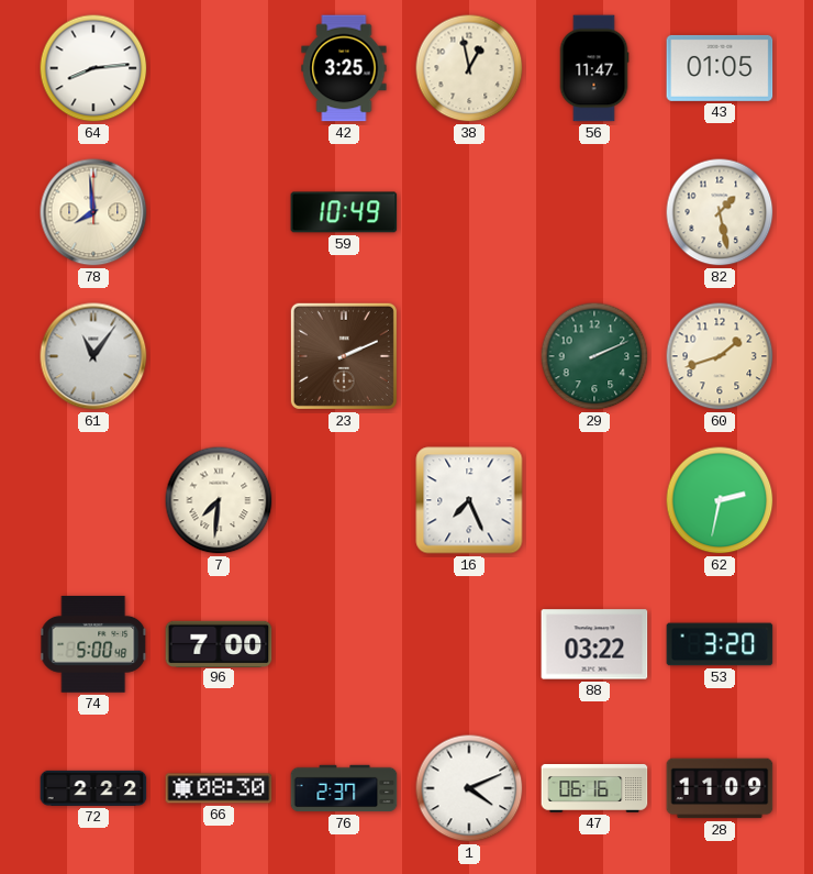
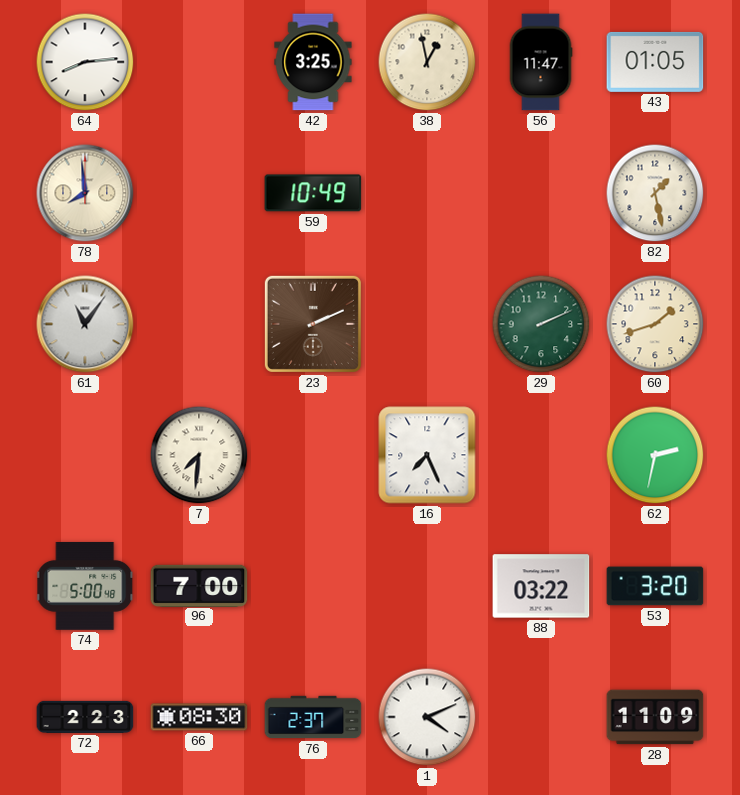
72: 2:22 -> 2:23
47: 06:16 -> none
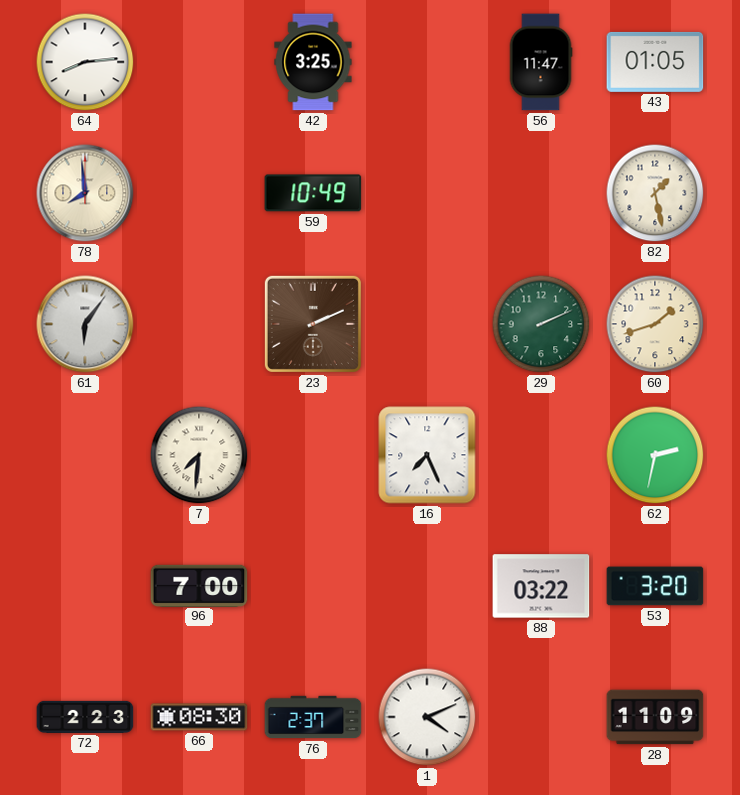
38: 12:58 -> none
61: 11:06 -> 6:06
74: 5:00 -> none
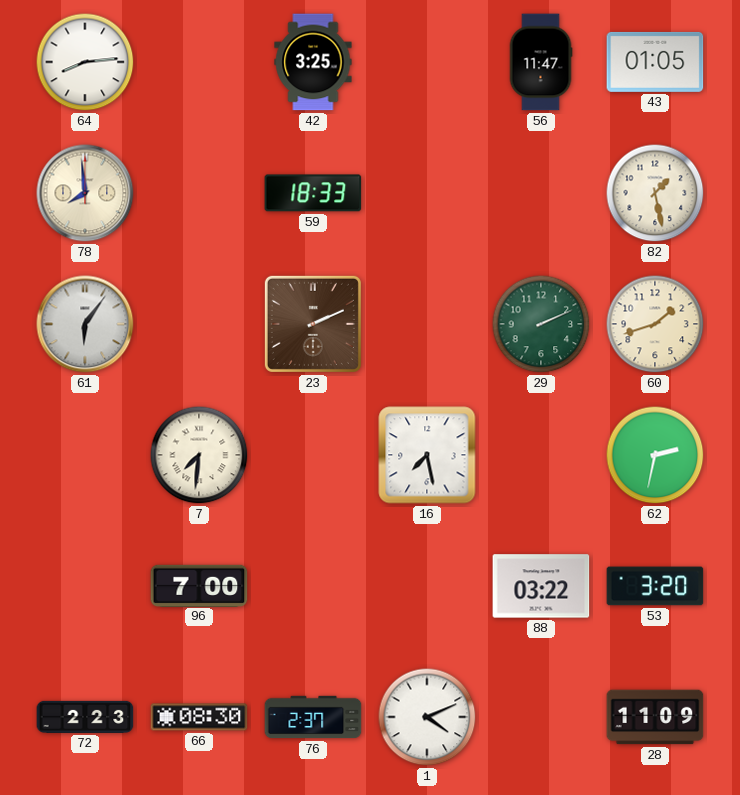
59: 10:49 -> 18:33
16: 7:26 -> 7:28
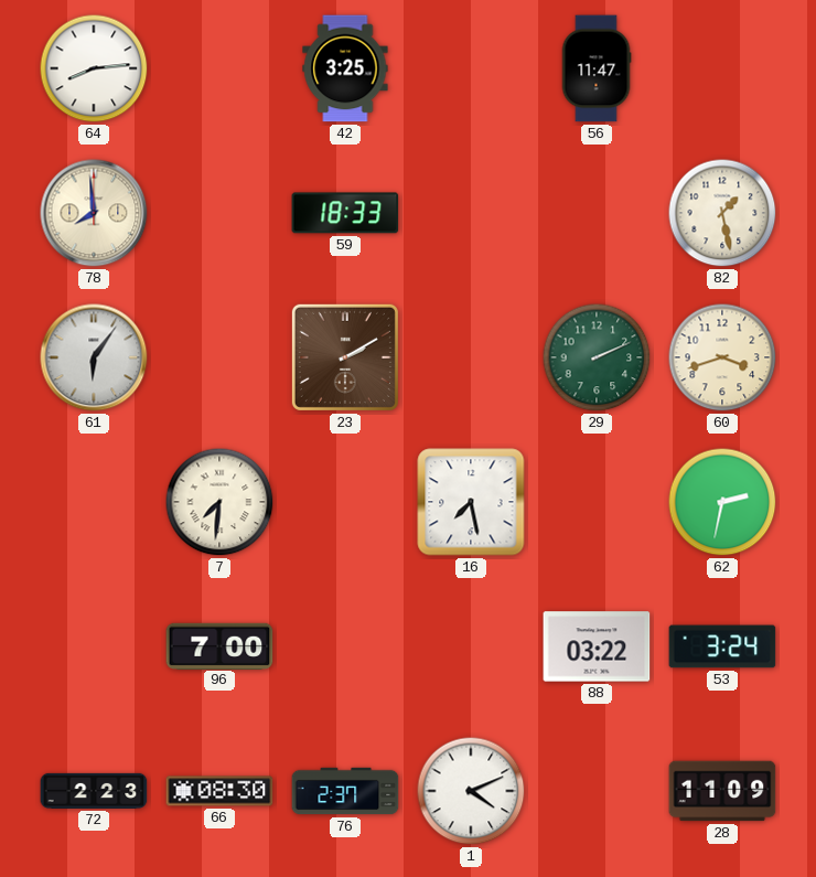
43: 01:05 -> none
23: 2:11 -> 2:10
60: 1:42 -> 3:42
53: 3:20 -> 3:24
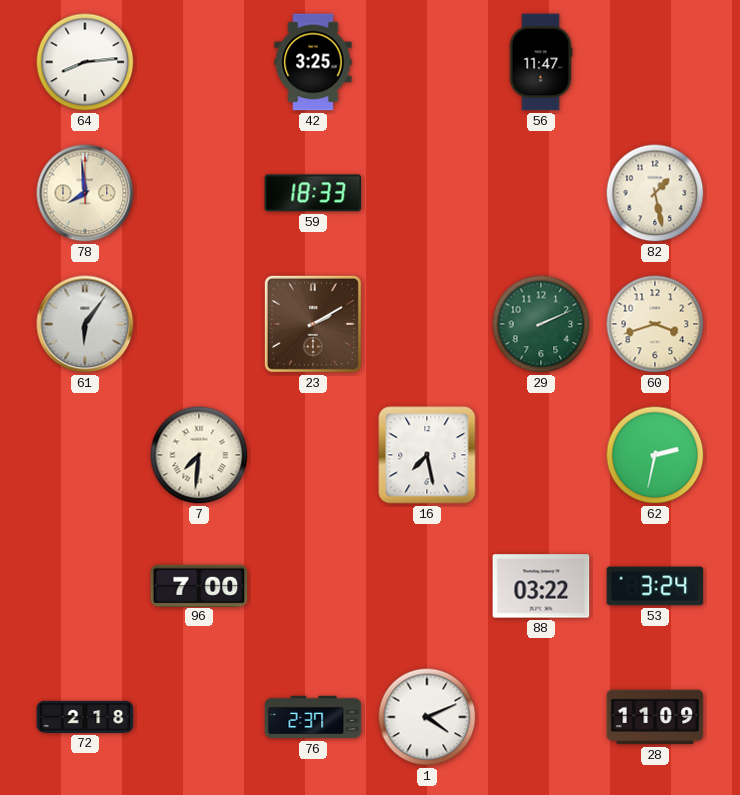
72: 2:23 -> 2:18
66: 08:30 -> none
